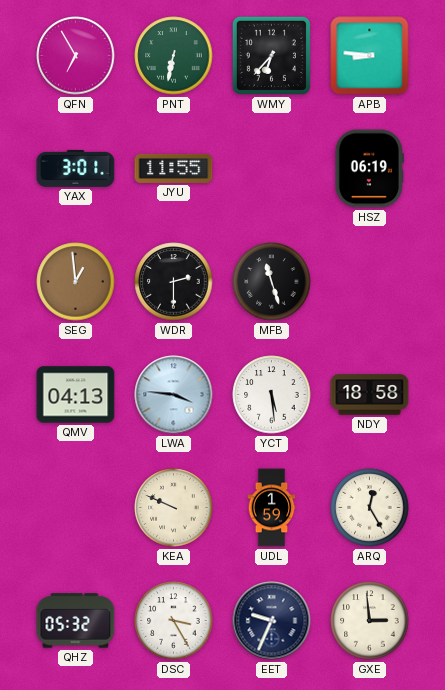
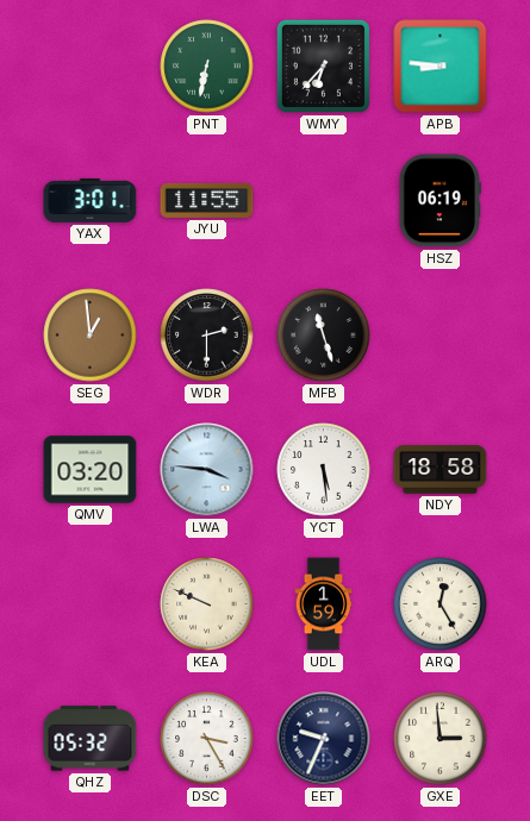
QFN: 6:55 -> none
QMV: 04:13 -> 03:20
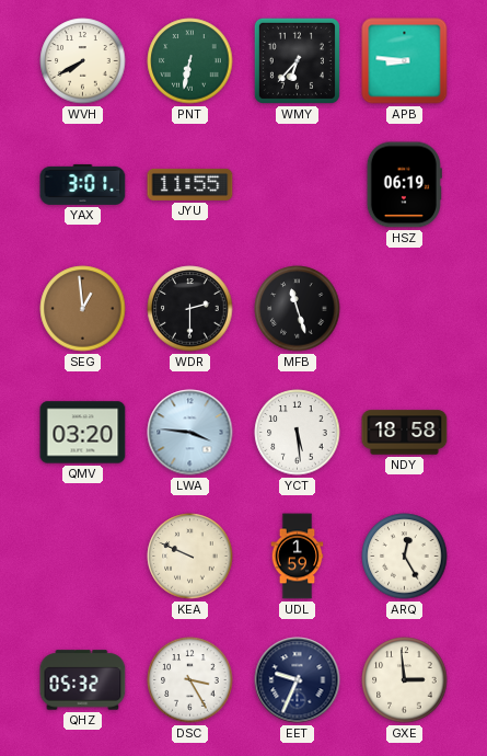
WVH: none -> 7:40
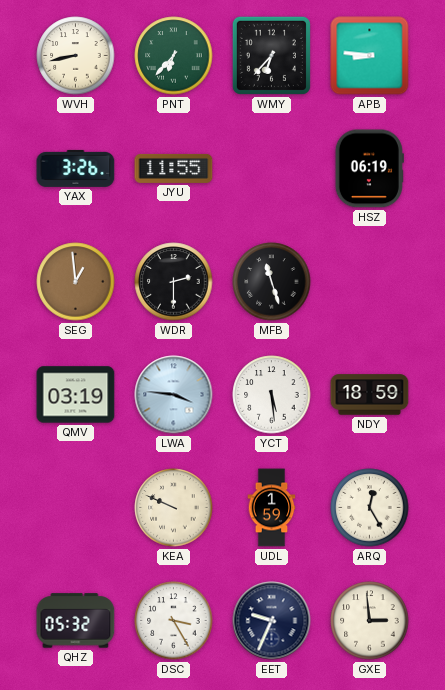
WVH: 7:40 -> 8:43
PNT: 6:32 -> 6:37
YAX: 3:01 -> 3:26
QMV: 03:20 -> 03:19
NDY: 18:58 -> 18:59
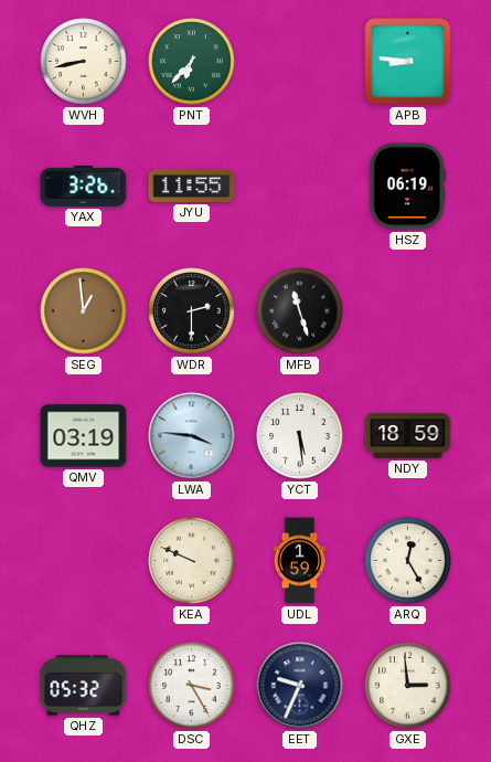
WMY: 6:37 -> none
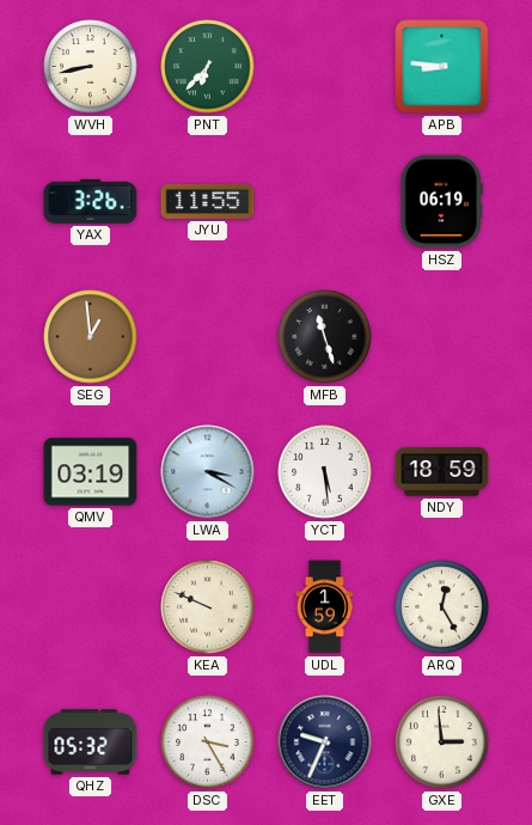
WDR: 2:30 -> none
LWA: 3:46 -> 3:20
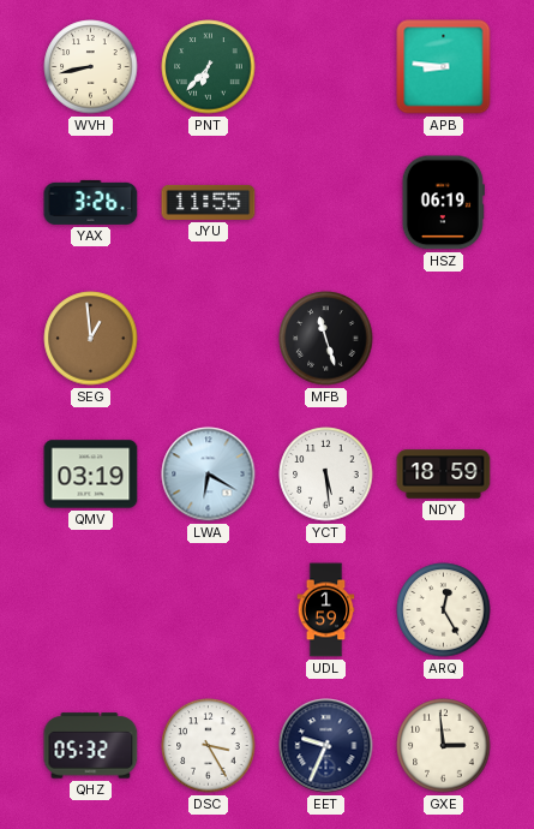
LWA: 3:20 -> 6:20
KEA: 9:49 -> none
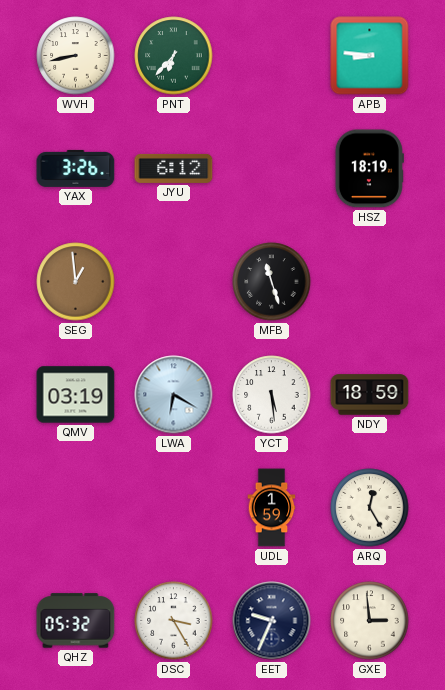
JYU: 11:55 -> 6:12
HSZ: 06:19 -> 18:19
